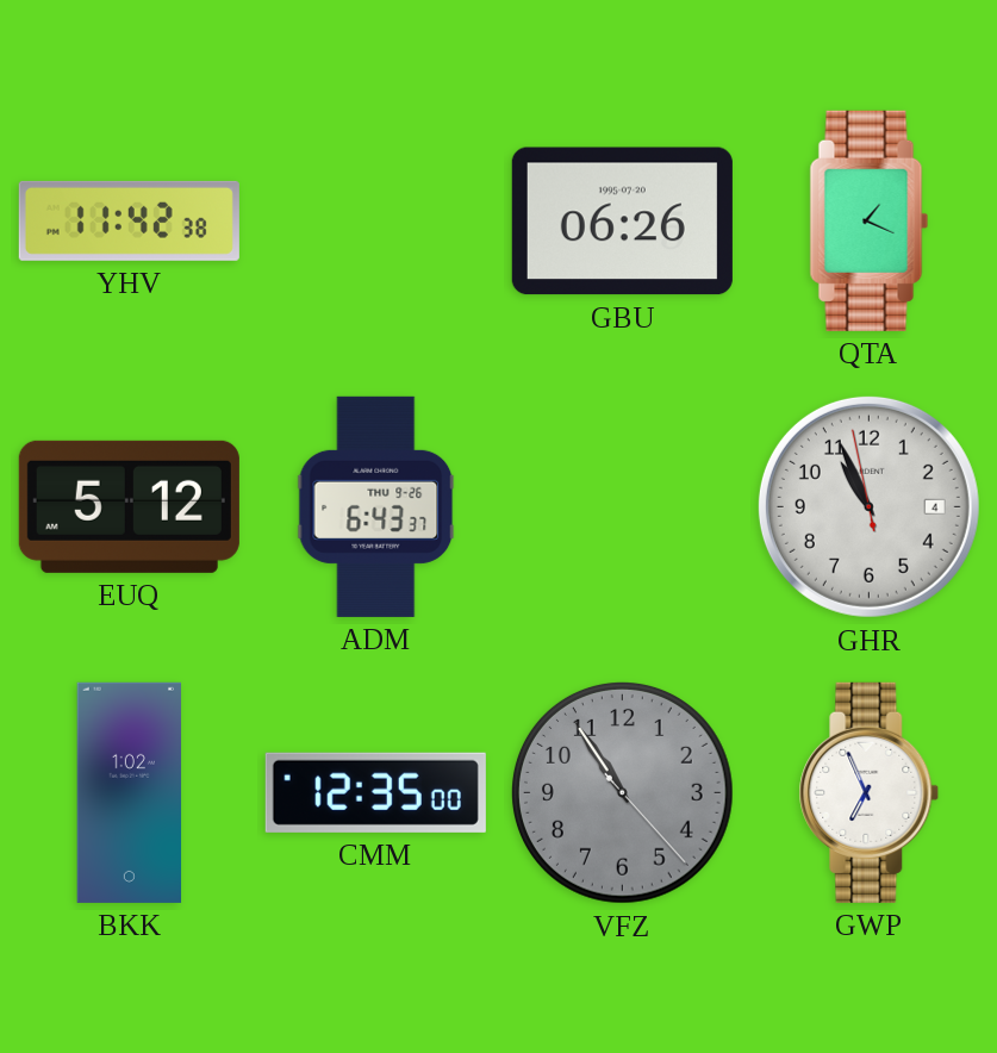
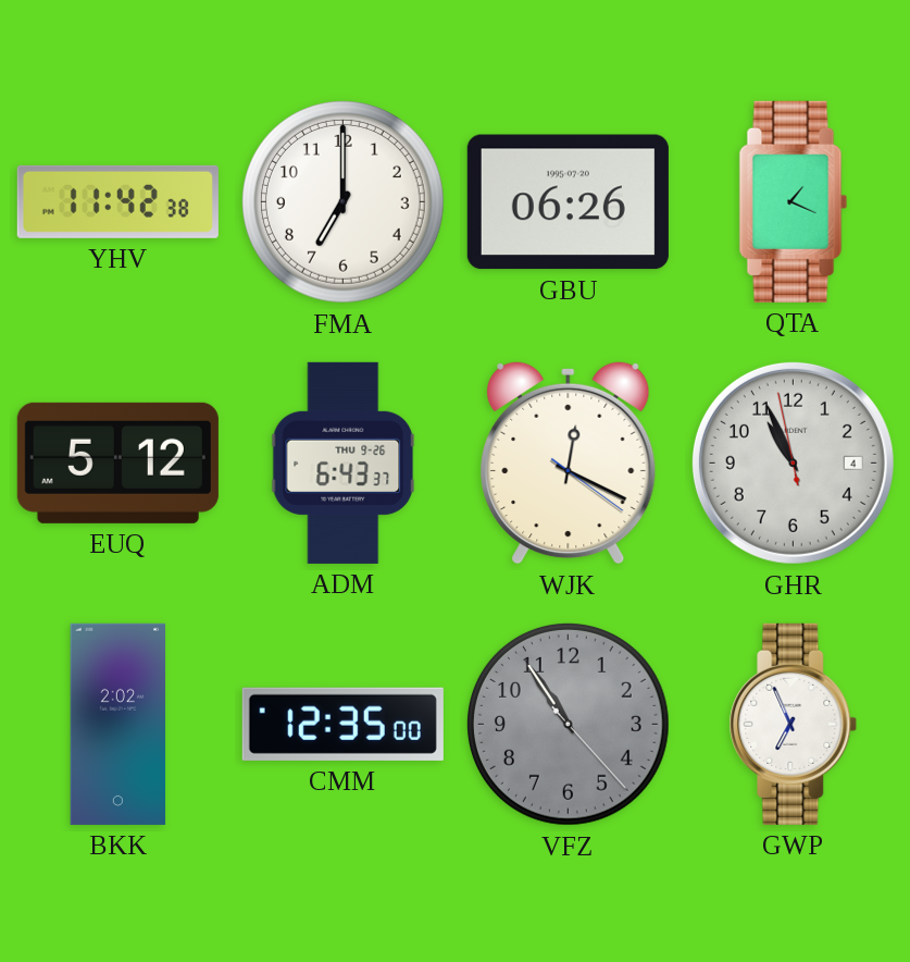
FMA: none -> 7:00
WJK: none -> 12:19
BKK: 1:02 -> 2:02
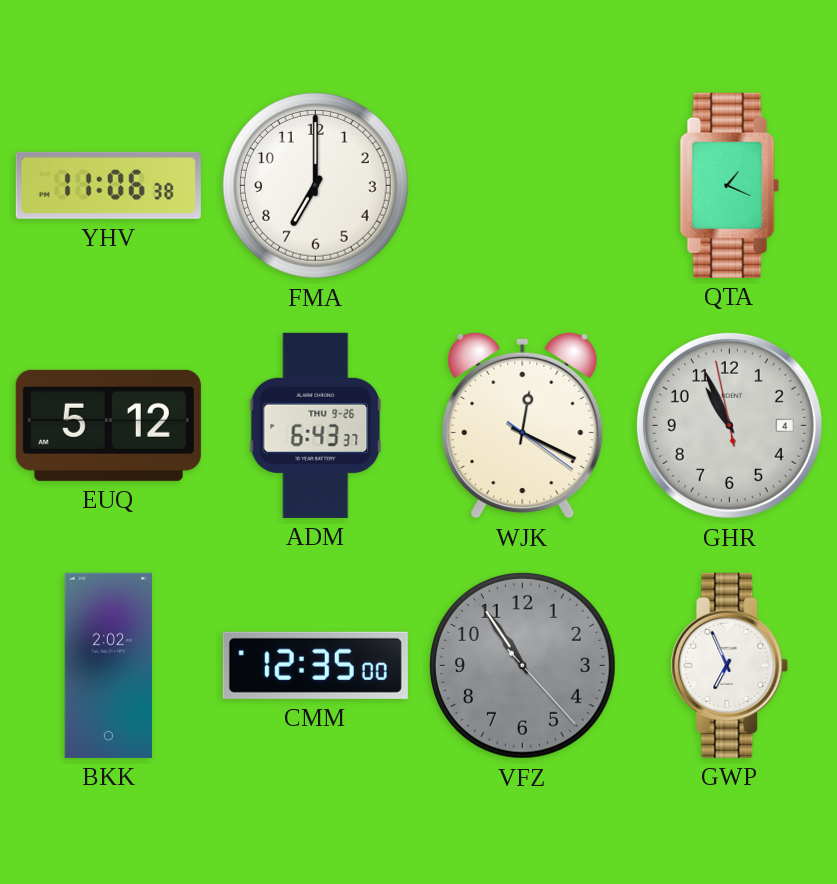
YHV: 11:42 -> 11:06
GBU: 06:26 -> none
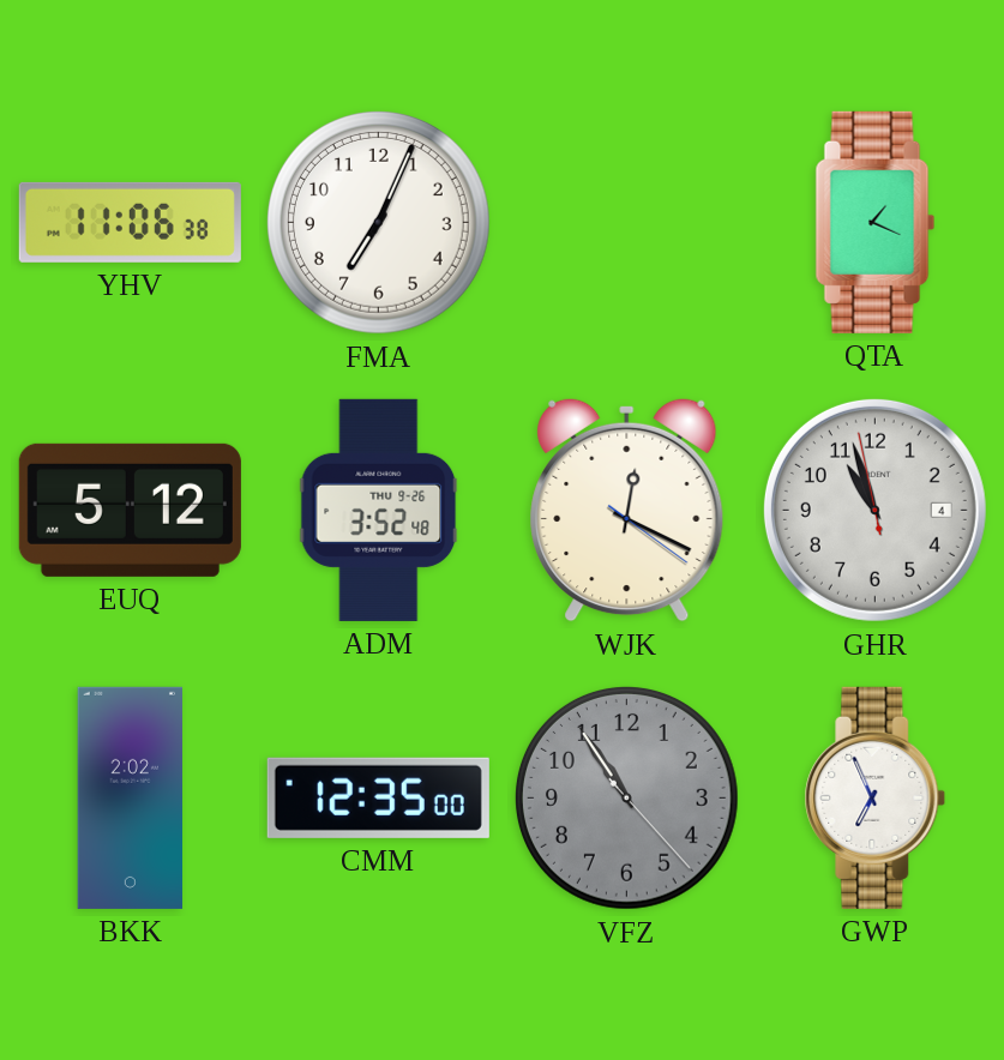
FMA: 7:00 -> 7:04
ADM: 6:43 -> 3:52
GHR: 10:55 -> 10:56
